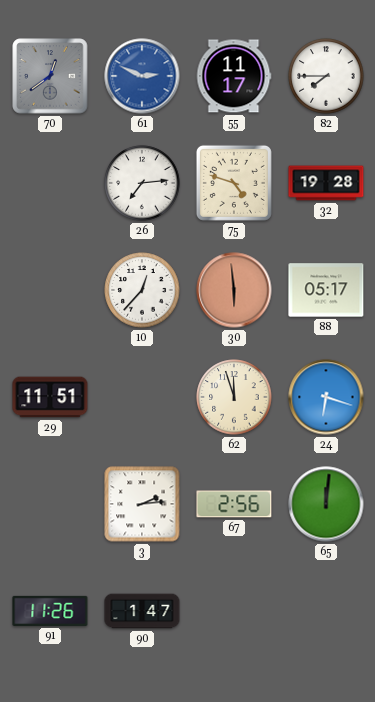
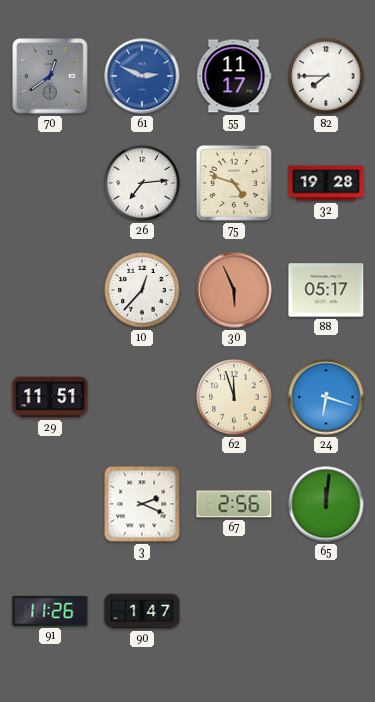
30: 5:59 -> 5:56
3: 2:14 -> 2:19
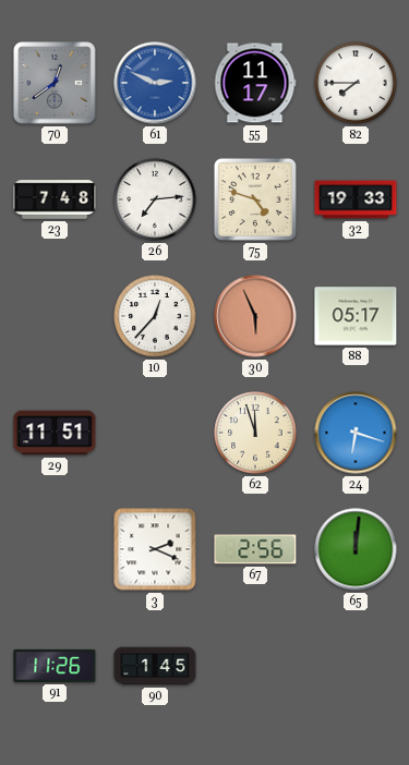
23: none -> 7:48
32: 19:28 -> 19:33
90: 1:47 -> 1:45
